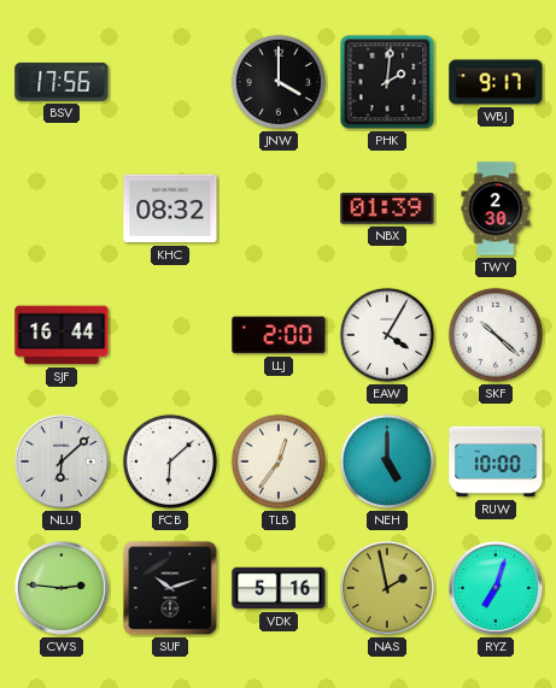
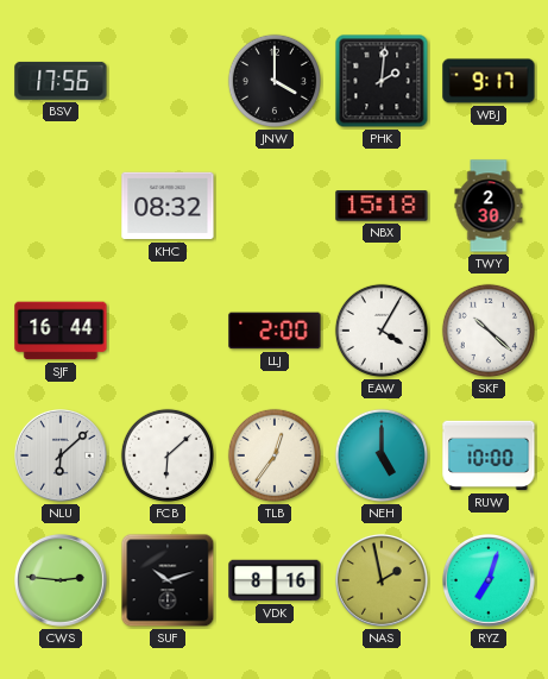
NBX: 01:39 -> 15:18
VDK: 5:16 -> 8:16
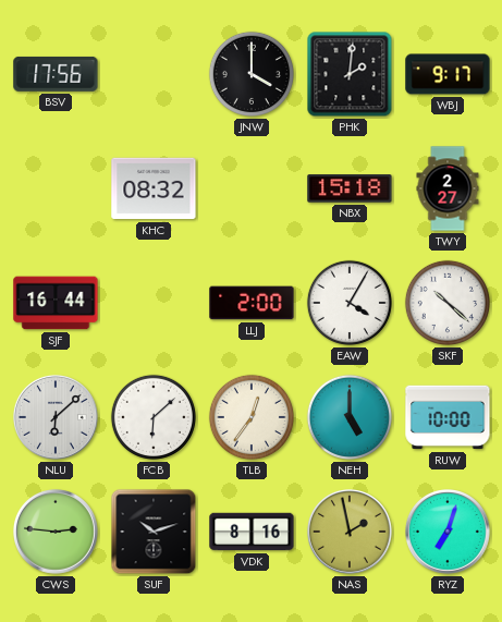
TWY: 2:30 -> 2:27
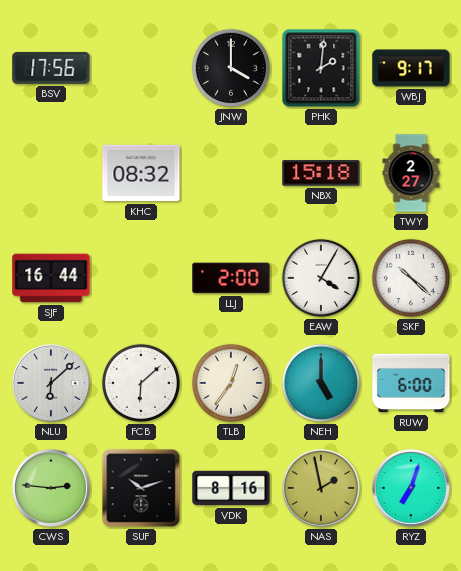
RUW: 10:00 -> 6:00
